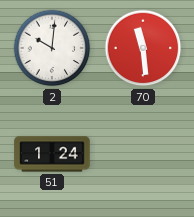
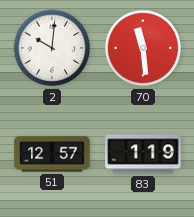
51: 1:24 -> 12:57
83: none -> 1:19
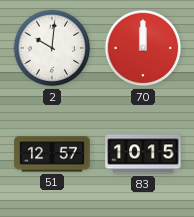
70: 11:29 -> 12:00
83: 1:19 -> 10:15
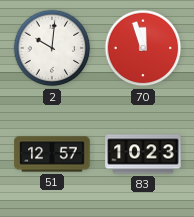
70: 12:00 -> 11:57
83: 10:15 -> 10:23
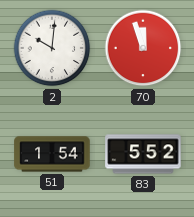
51: 12:57 -> 1:54
83: 10:23 -> 5:52
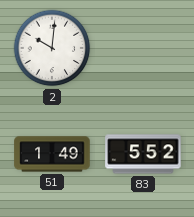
70: 11:57 -> none
51: 1:54 -> 1:49
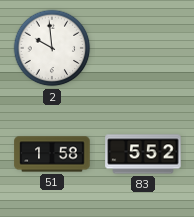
2: 10:01 -> 9:59
51: 1:49 -> 1:58
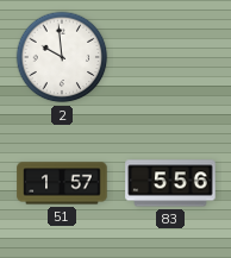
51: 1:58 -> 1:57
83: 5:52 -> 5:56
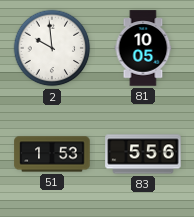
81: none -> 10:05
51: 1:57 -> 1:53
